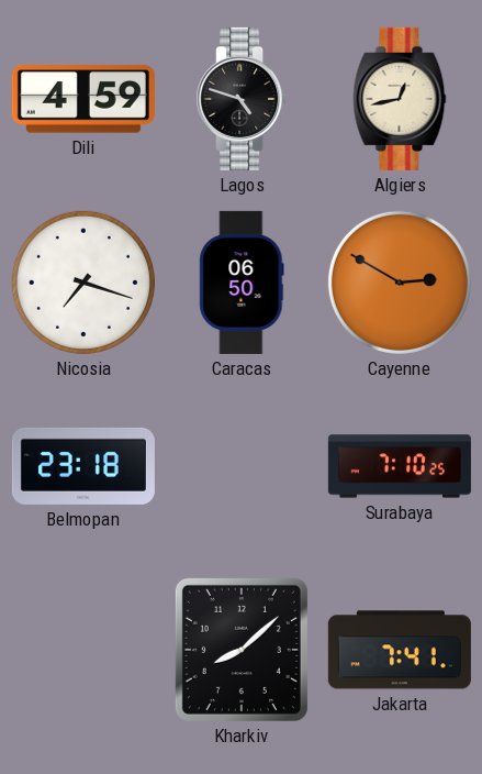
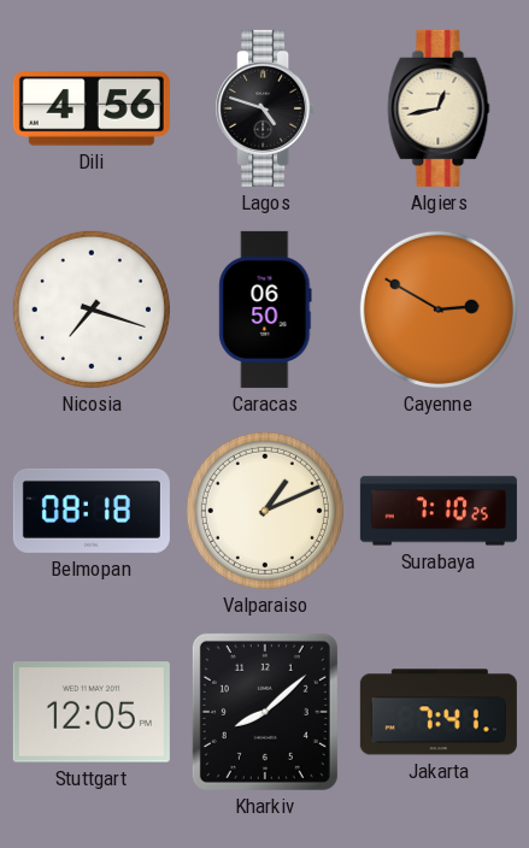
Dili: 4:59 -> 4:56
Belmopan: 23:18 -> 08:18
Valparaiso: none -> 1:11
Stuttgart: none -> 12:05
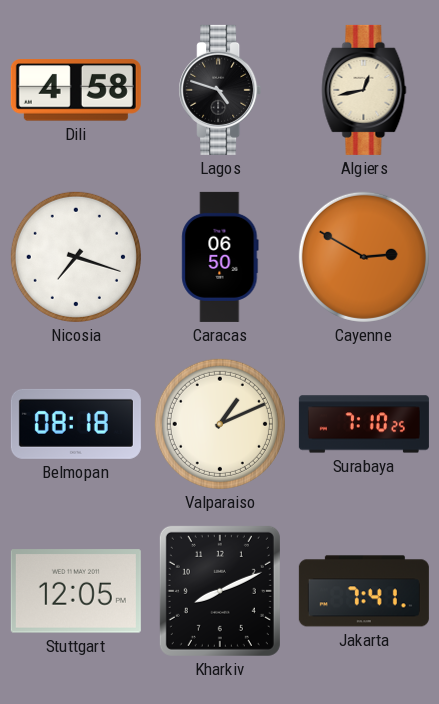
Dili: 4:56 -> 4:58
Kharkiv: 8:08 -> 8:11
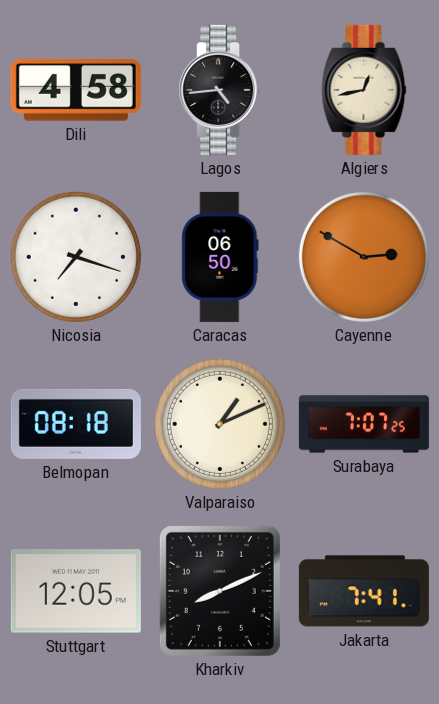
Lagos: 4:48 -> 4:44
Surabaya: 7:10 -> 7:07
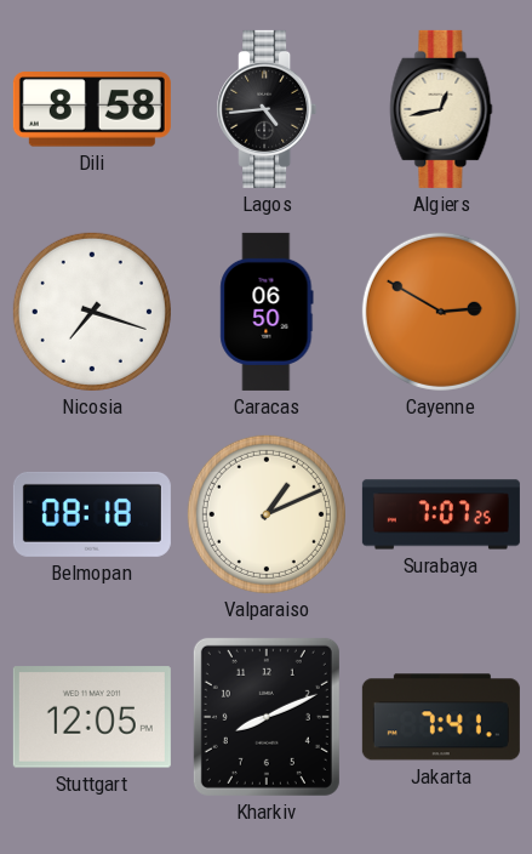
Dili: 4:58 -> 8:58
